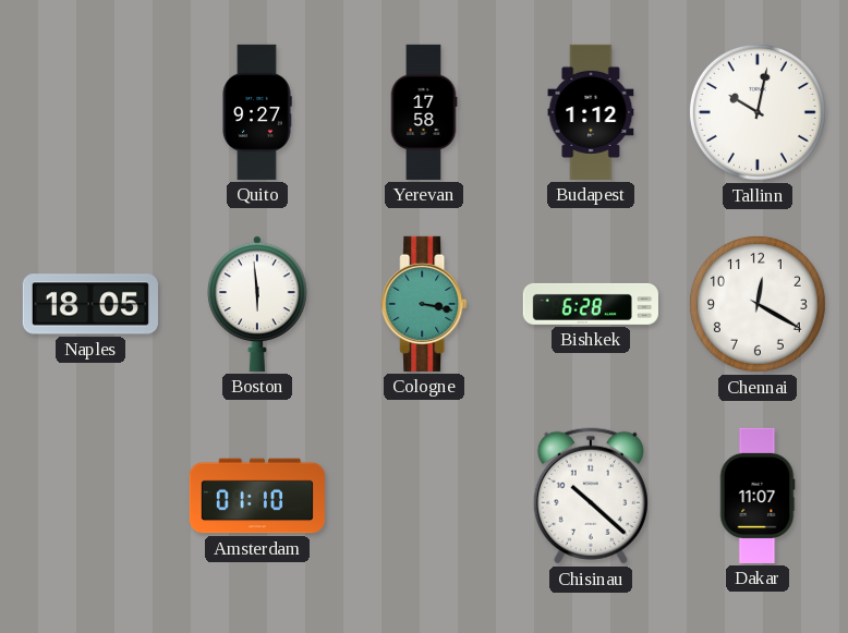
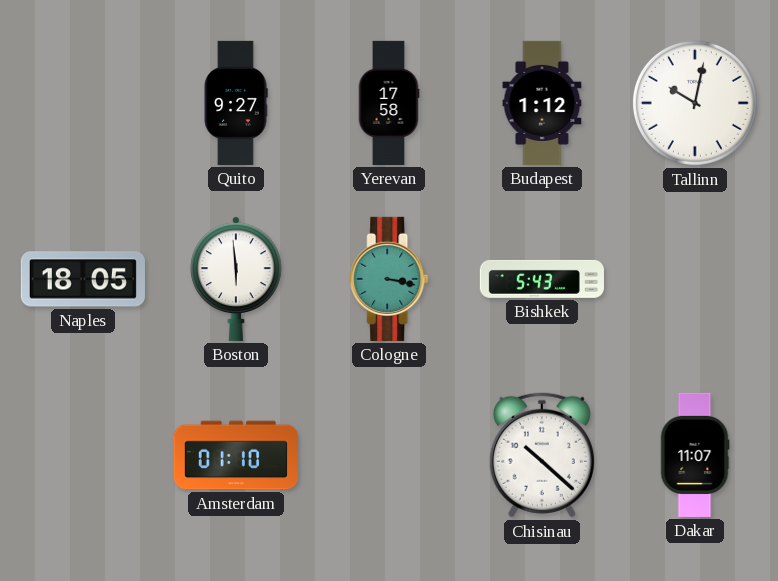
Bishkek: 6:28 -> 5:43
Chennai: 12:20 -> none
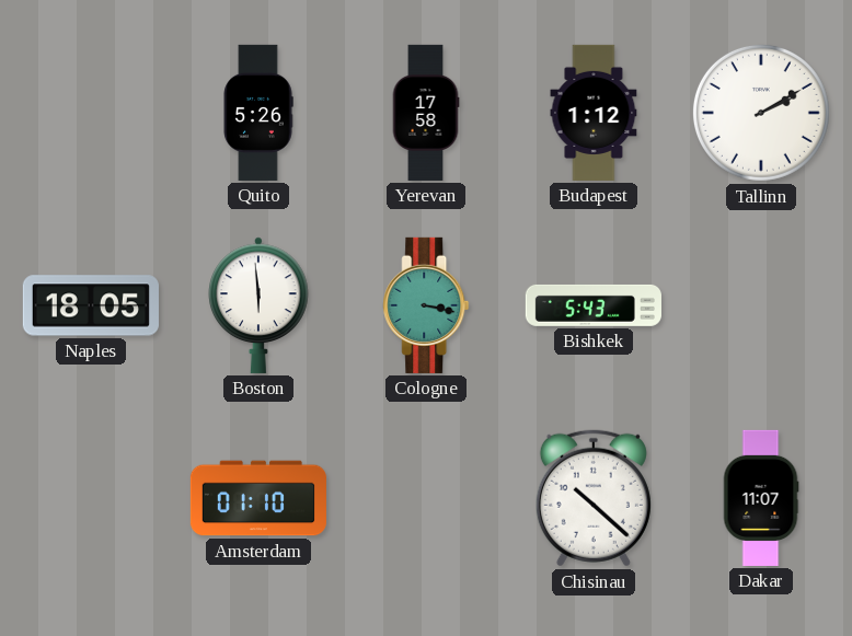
Quito: 9:27 -> 5:26
Tallinn: 10:02 -> 2:10
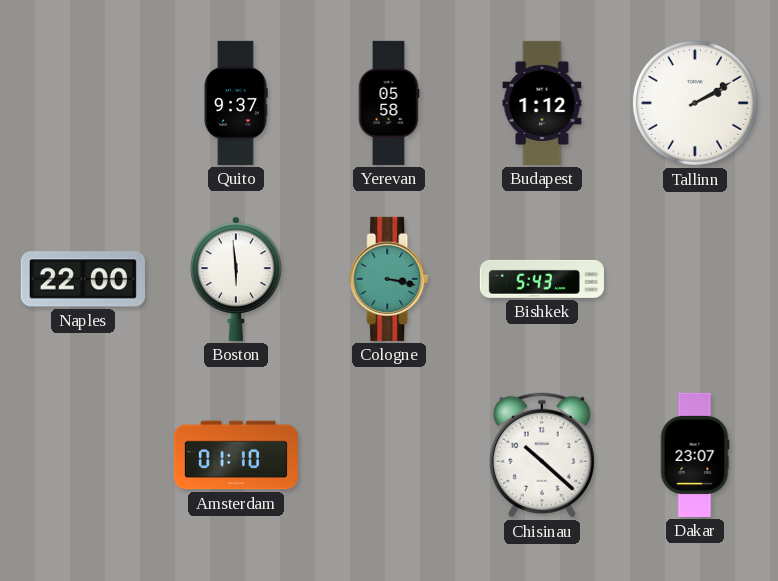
Quito: 5:26 -> 9:37
Yerevan: 17:58 -> 05:58
Naples: 18:05 -> 22:00
Dakar: 11:07 -> 23:07
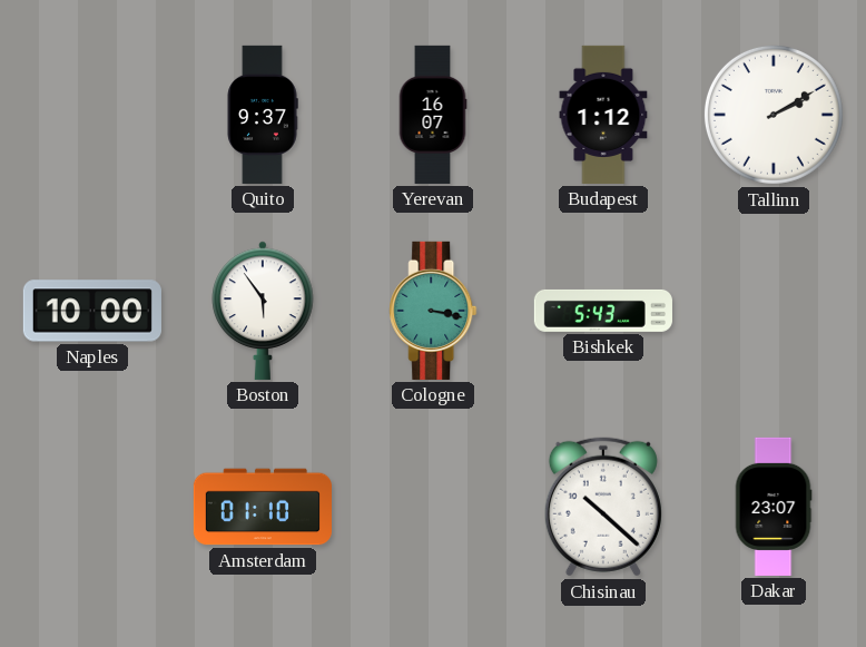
Yerevan: 05:58 -> 16:07
Naples: 22:00 -> 10:00
Boston: 5:59 -> 5:54
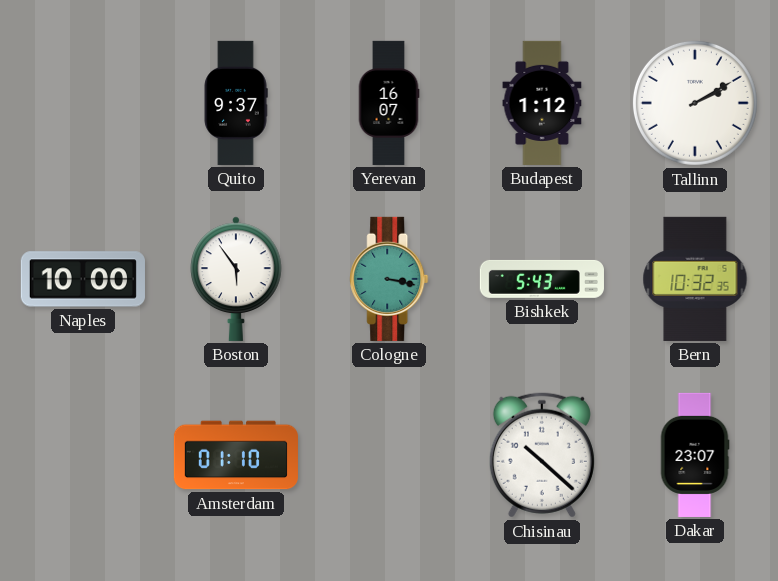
Bern: none -> 10:32
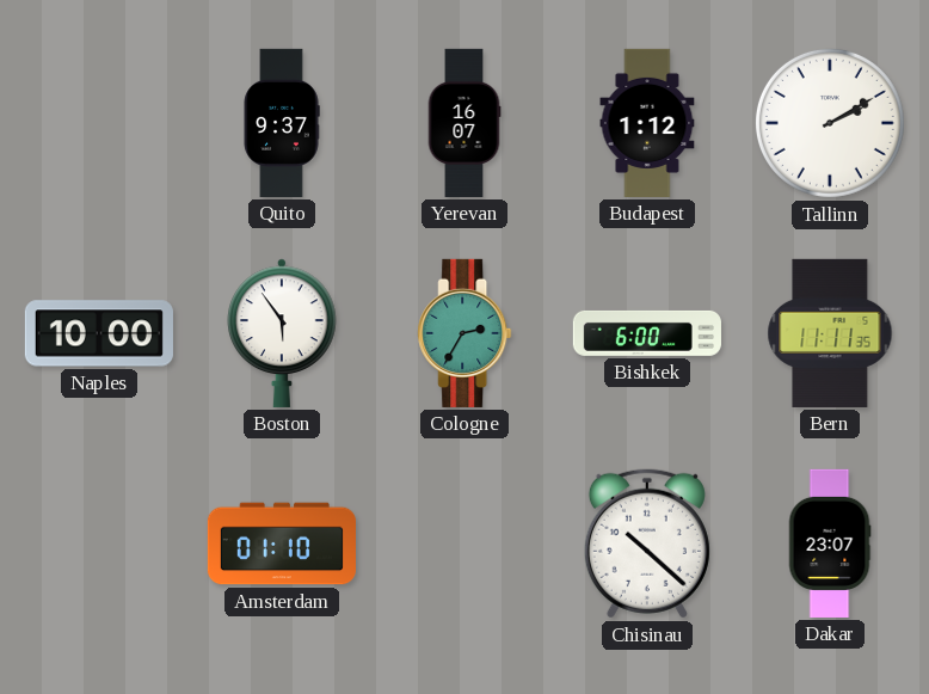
Cologne: 3:17 -> 2:35
Bishkek: 5:43 -> 6:00
Bern: 10:32 -> 11:11
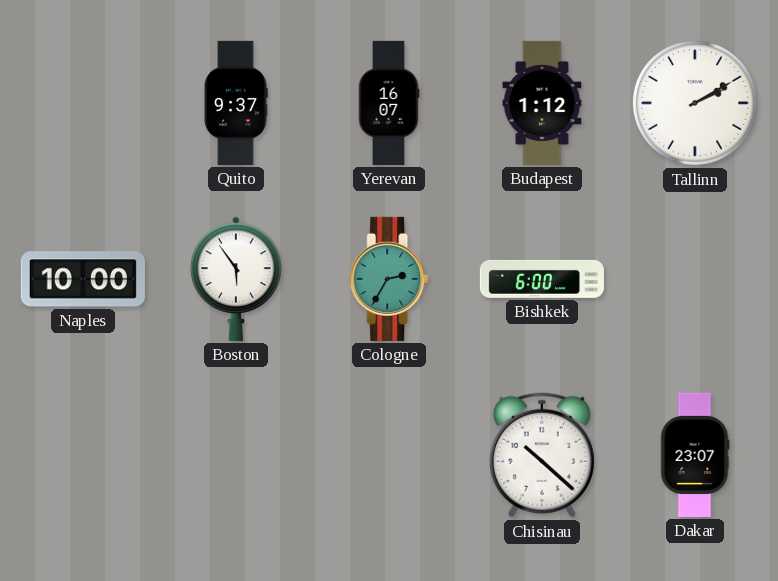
Bern: 11:11 -> none
Amsterdam: 01:10 -> none
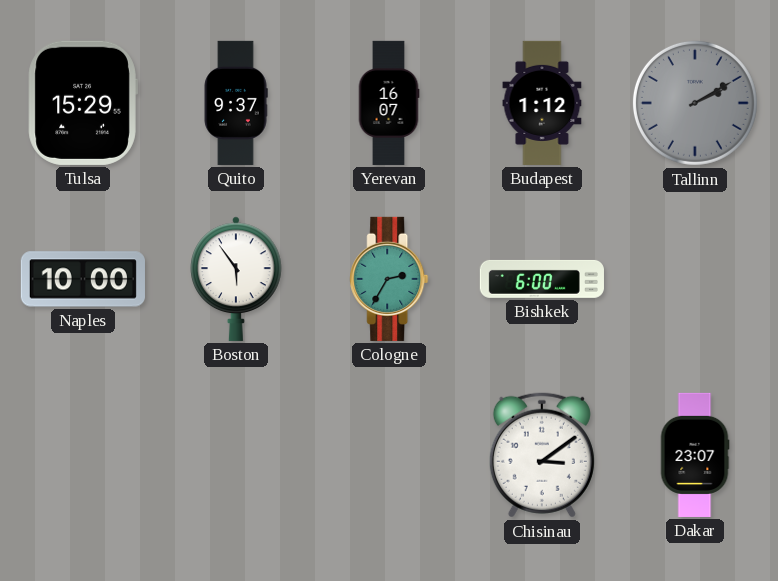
Tulsa: none -> 15:29
Tallinn dial: white -> grey
Chisinau: 10:22 -> 3:09
